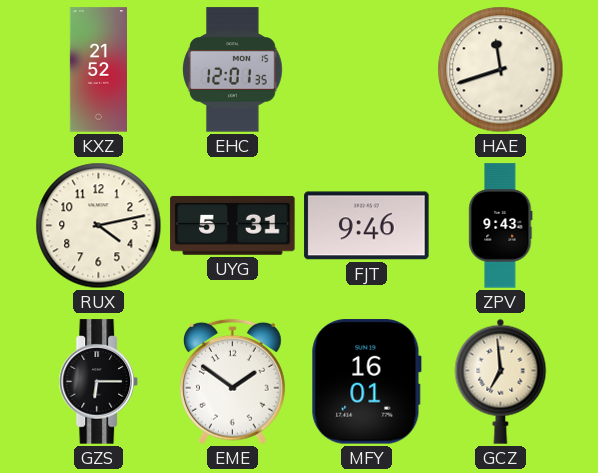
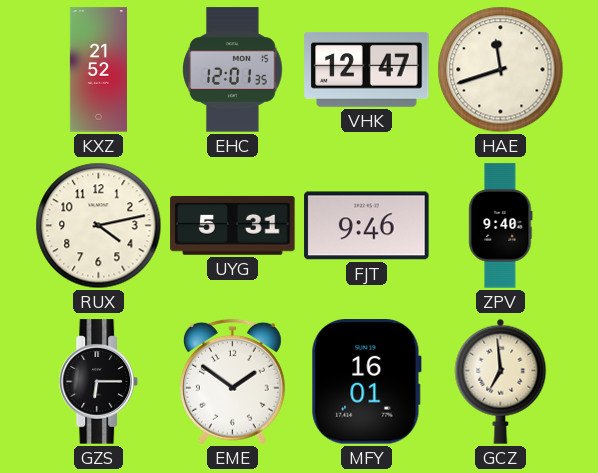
VHK: none -> 12:47
ZPV: 9:43 -> 9:40
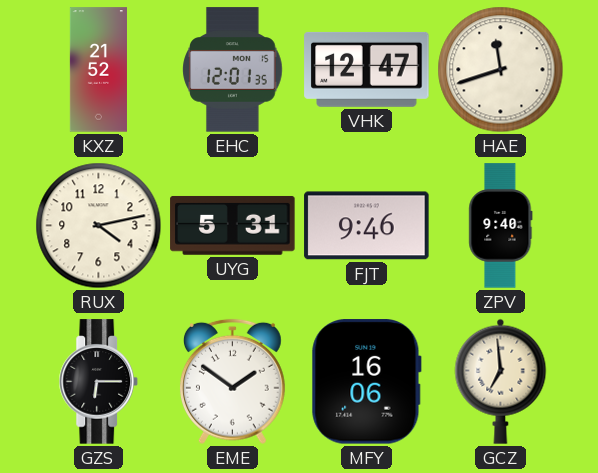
MFY: 16:01 -> 16:06
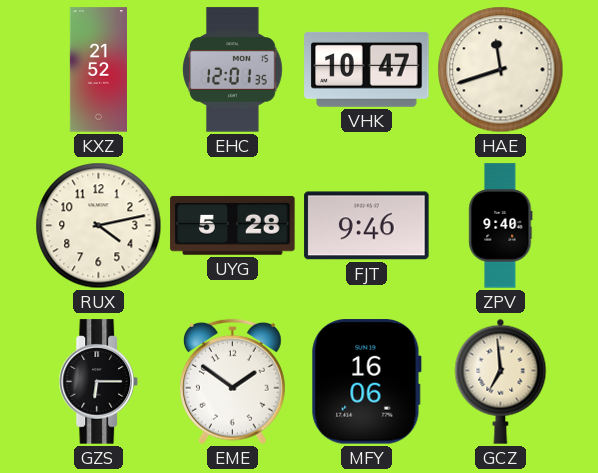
VHK: 12:47 -> 10:47
UYG: 5:31 -> 5:28
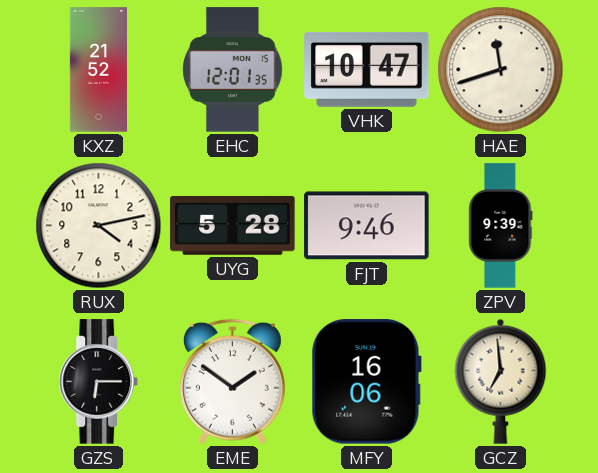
ZPV: 9:40 -> 9:39
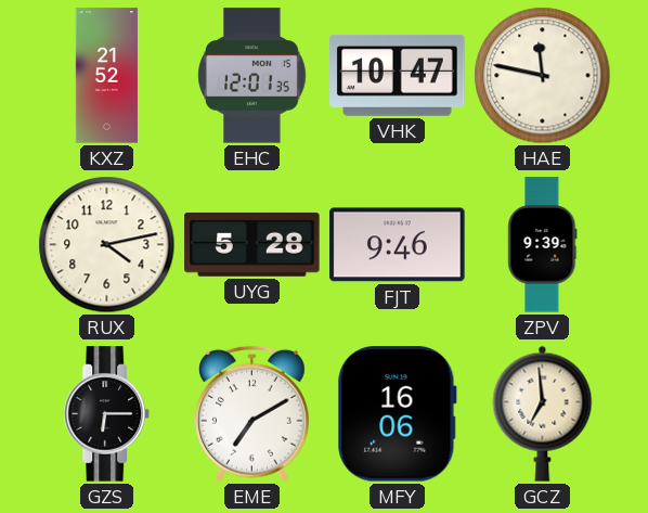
HAE: 11:42 -> 11:47
EME: 1:51 -> 7:10
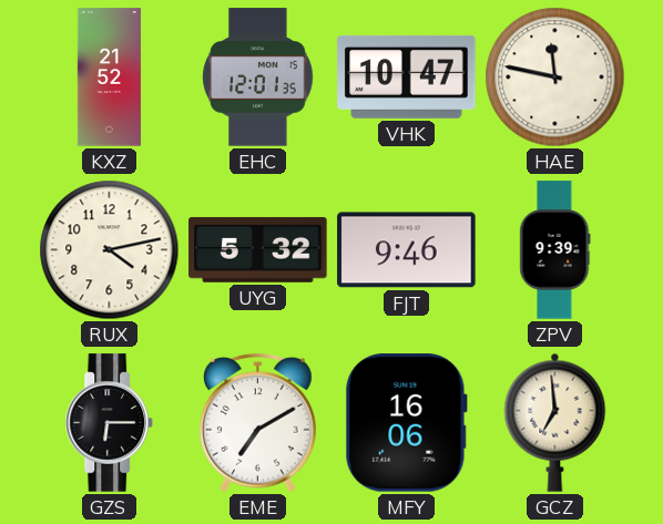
UYG: 5:28 -> 5:32
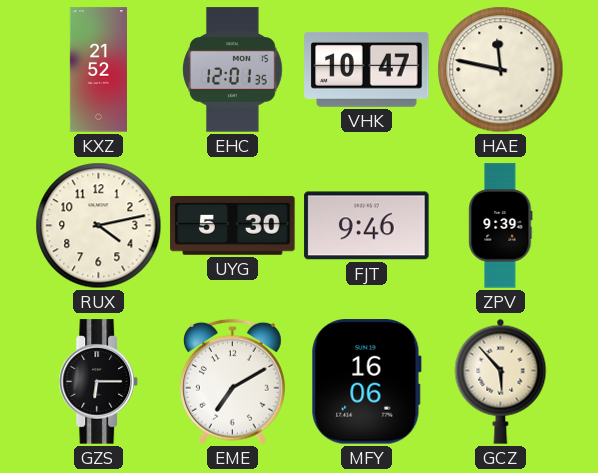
UYG: 5:32 -> 5:30
GCZ: 6:59 -> 5:53
